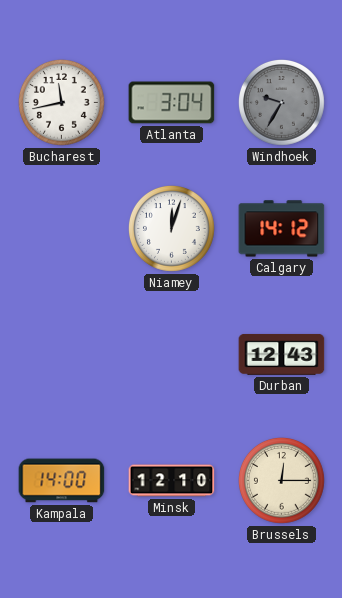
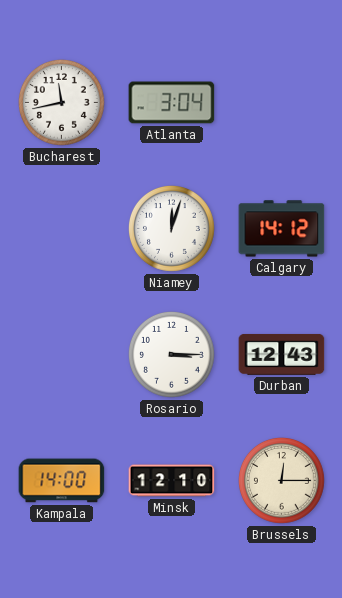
Windhoek: 9:35 -> none
Rosario: none -> 3:15
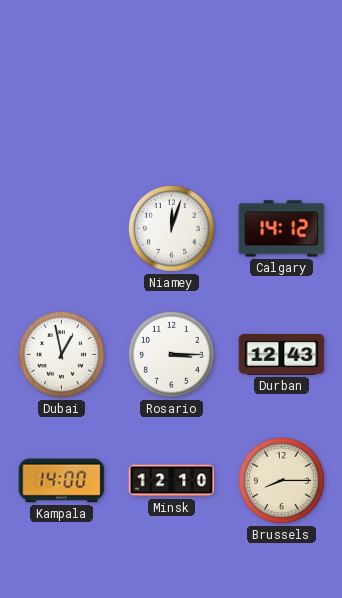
Bucharest: 11:43 -> none
Atlanta: 3:04 -> none
Dubai: none -> 12:58
Brussels: 12:15 -> 8:15
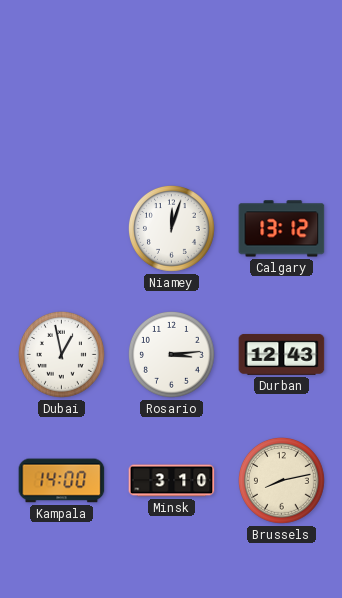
Calgary: 14:12 -> 13:12
Rosario: 3:15 -> 3:14
Minsk: 12:10 -> 3:10
Brussels: 8:15 -> 8:13
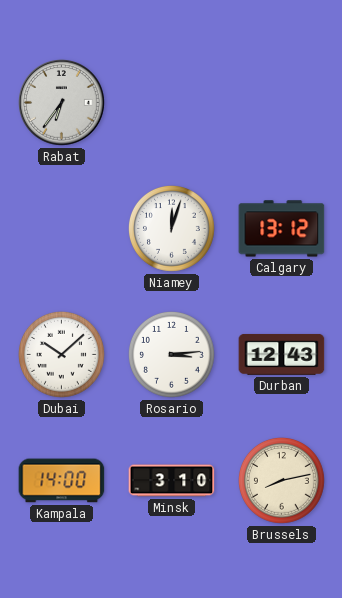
Rabat: none -> 6:36
Dubai: 12:58 -> 10:08
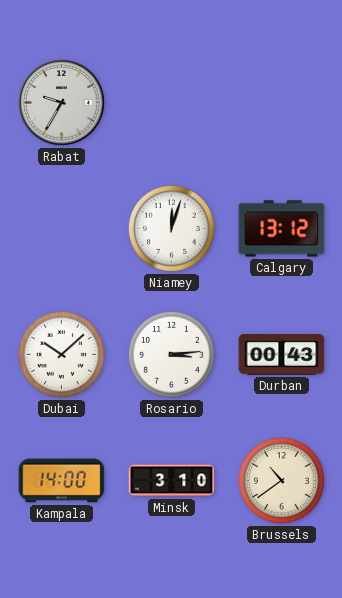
Rabat: 6:36 -> 9:35
Durban: 12:43 -> 00:43
Brussels: 8:13 -> 10:39
